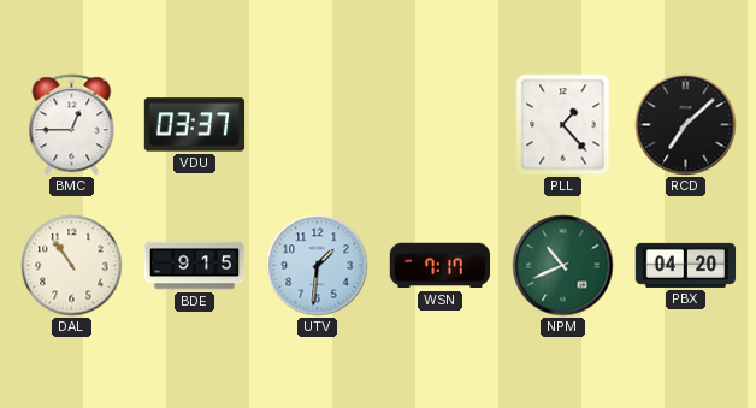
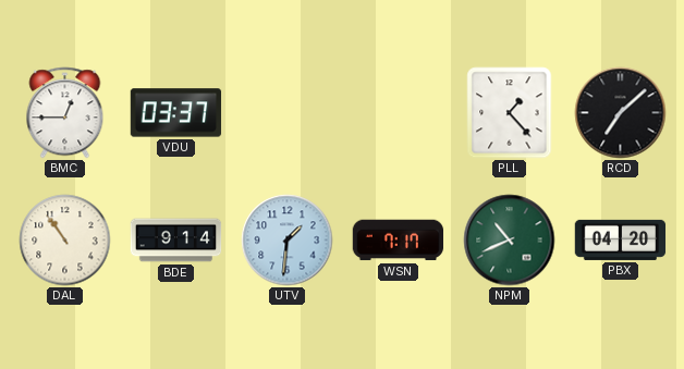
BDE: 9:15 -> 9:14
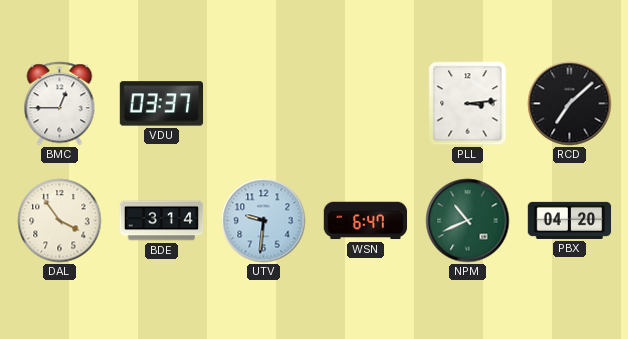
PLL: 1:23 -> 3:14
DAL: 10:54 -> 3:54
BDE: 9:14 -> 3:14
UTV: 1:31 -> 9:31
WSN: 7:17 -> 6:47
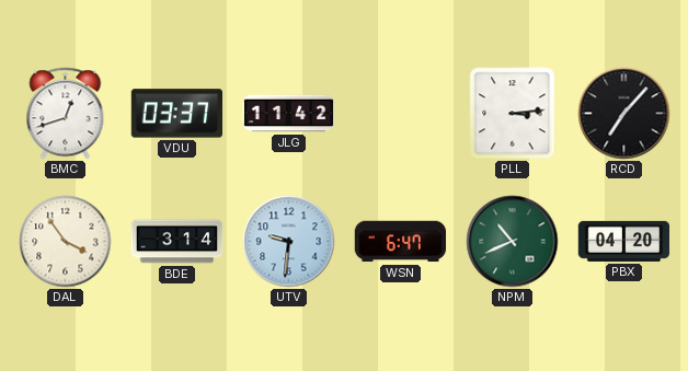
BMC: 12:45 -> 12:42
JLG: none -> 11:42
RCD: 7:08 -> 7:07
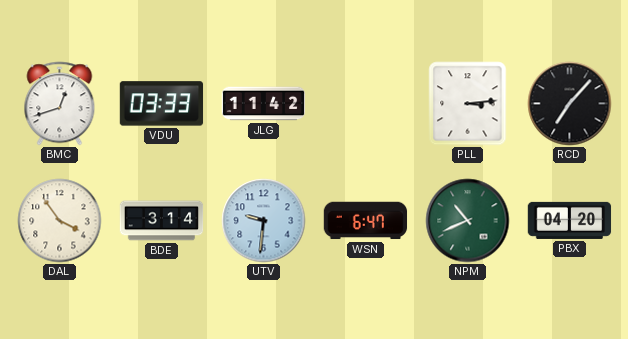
VDU: 03:37 -> 03:33
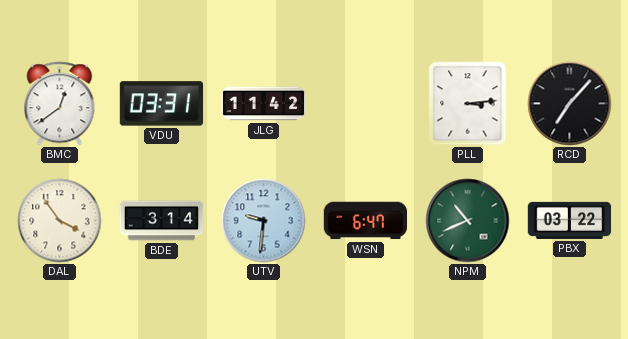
BMC: 12:42 -> 12:39
VDU: 03:33 -> 03:31
PBX: 04:20 -> 03:22
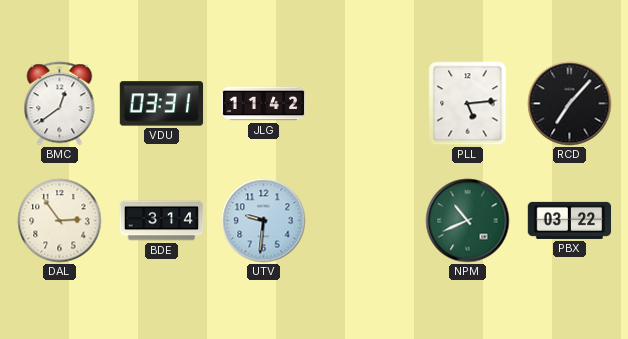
PLL: 3:14 -> 5:14
DAL: 3:54 -> 2:54
WSN: 6:47 -> none
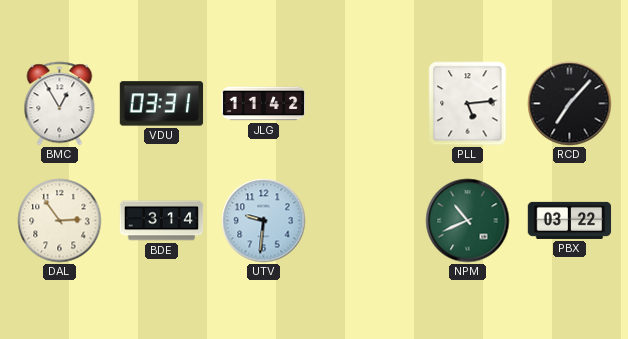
BMC: 12:39 -> 12:55
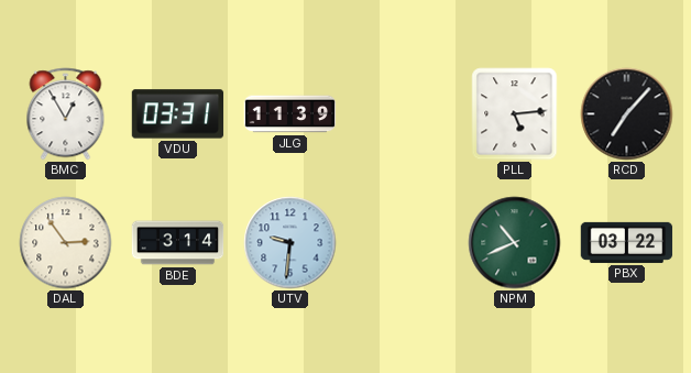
JLG: 11:42 -> 11:39
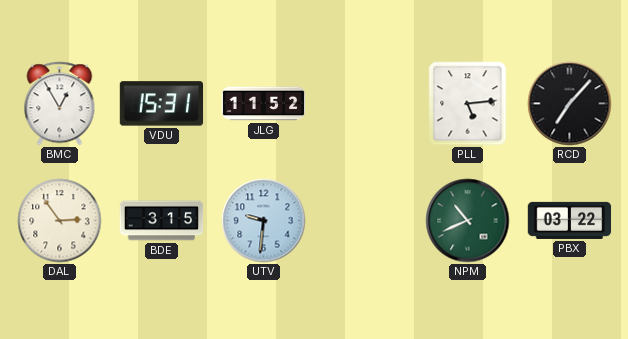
VDU: 03:31 -> 15:31
JLG: 11:39 -> 11:52
BDE: 3:14 -> 3:15
